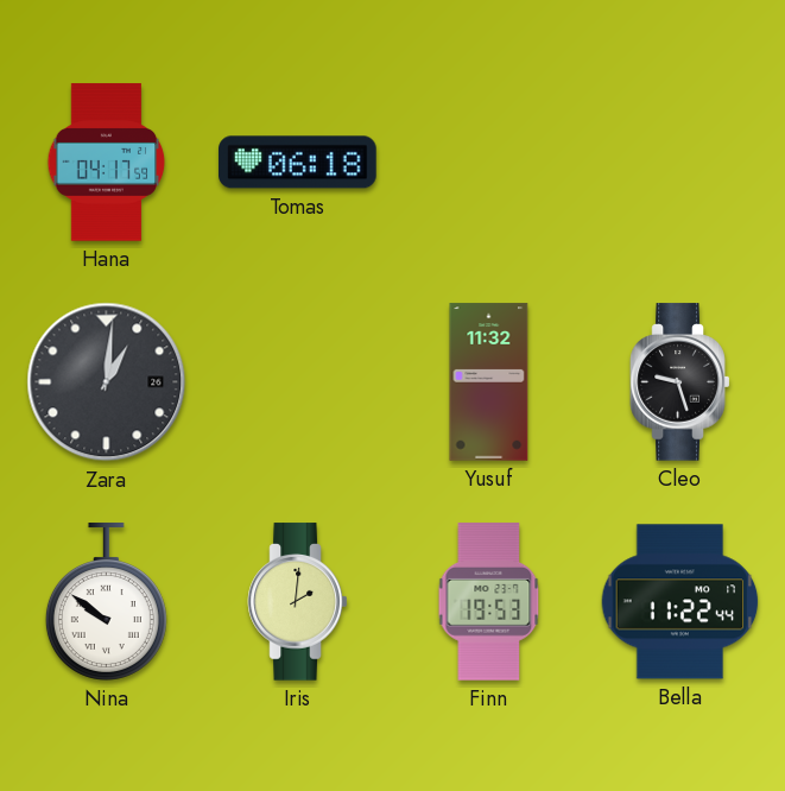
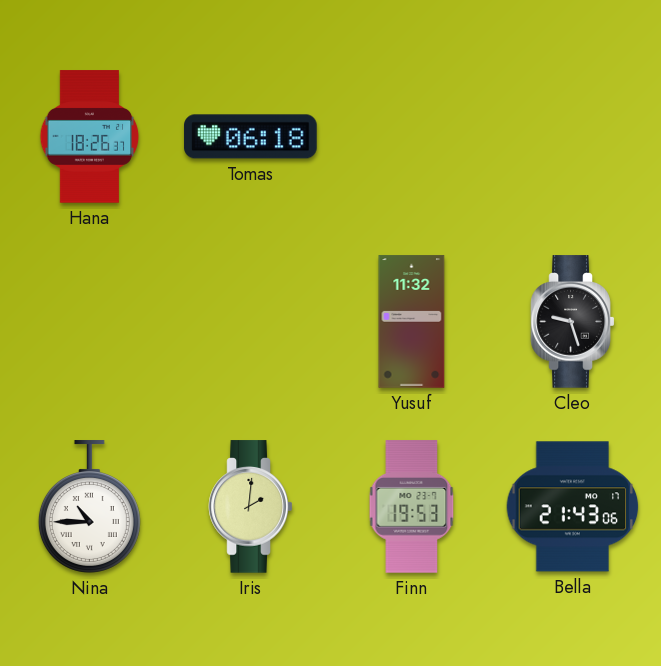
Hana: 04:17 -> 18:26
Zara: 1:01 -> none
Nina: 9:51 -> 10:45
Bella: 11:22 -> 21:43
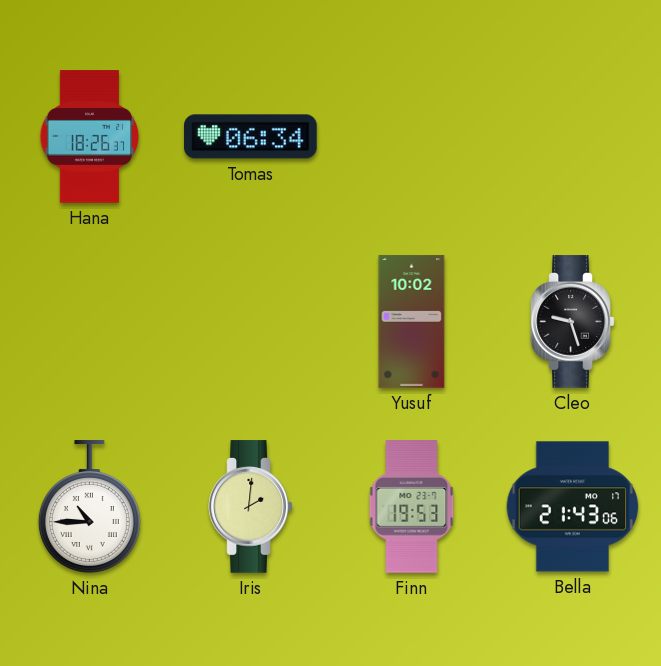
Tomas: 06:18 -> 06:34
Yusuf: 11:32 -> 10:02
